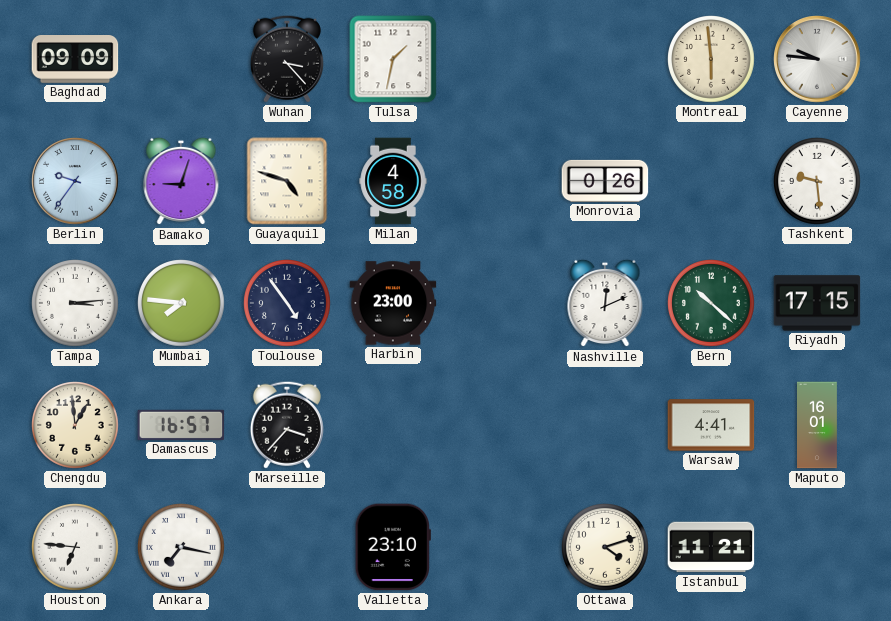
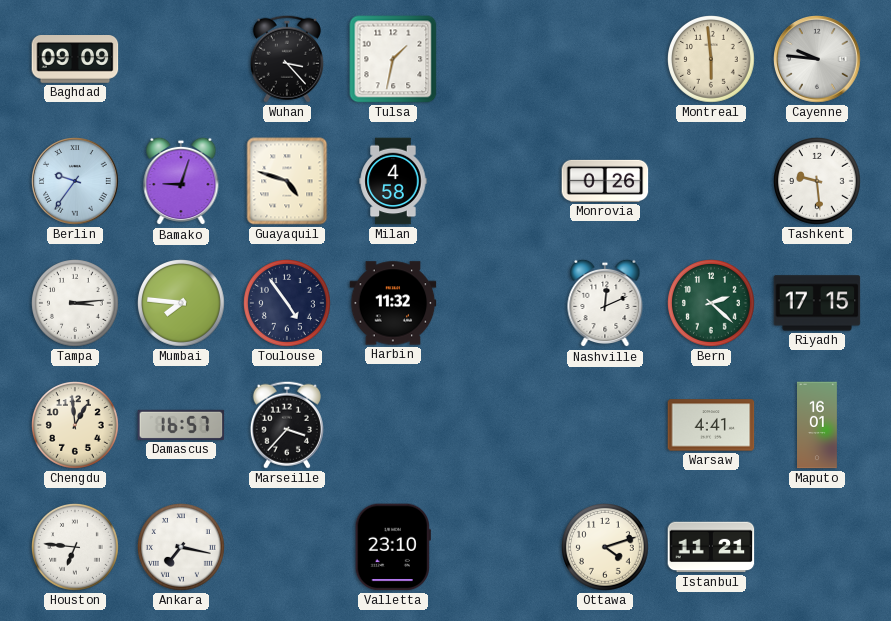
Harbin: 23:00 -> 11:32
Bern: 10:22 -> 2:22
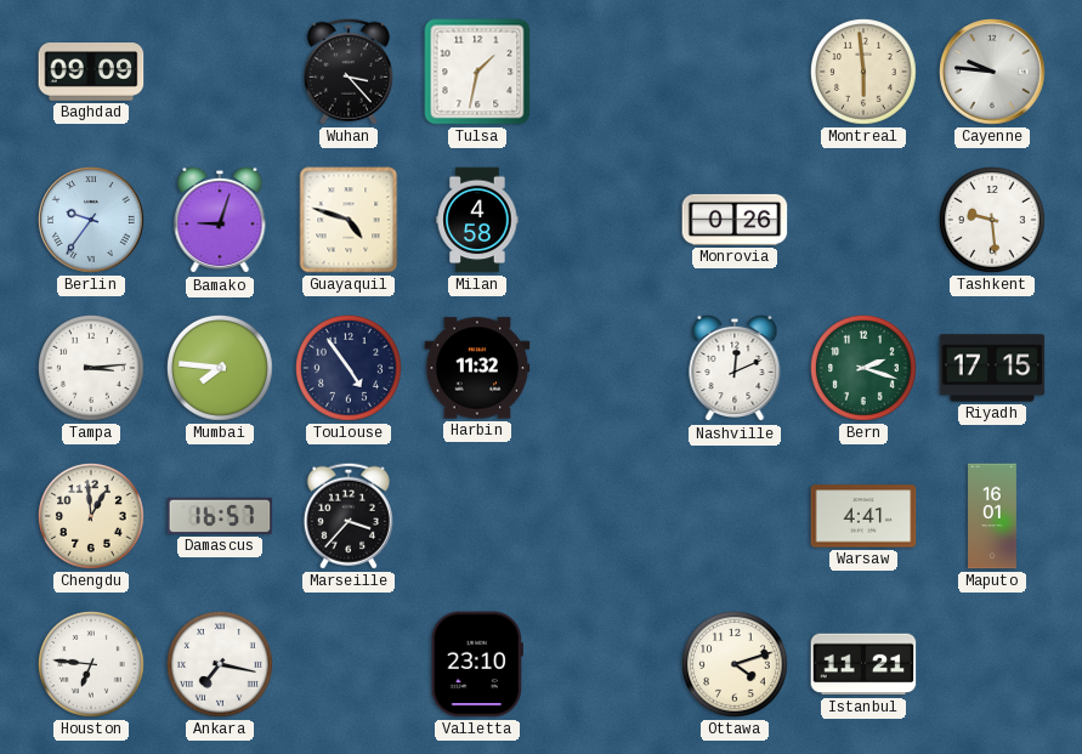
Bern: 2:22 -> 2:18
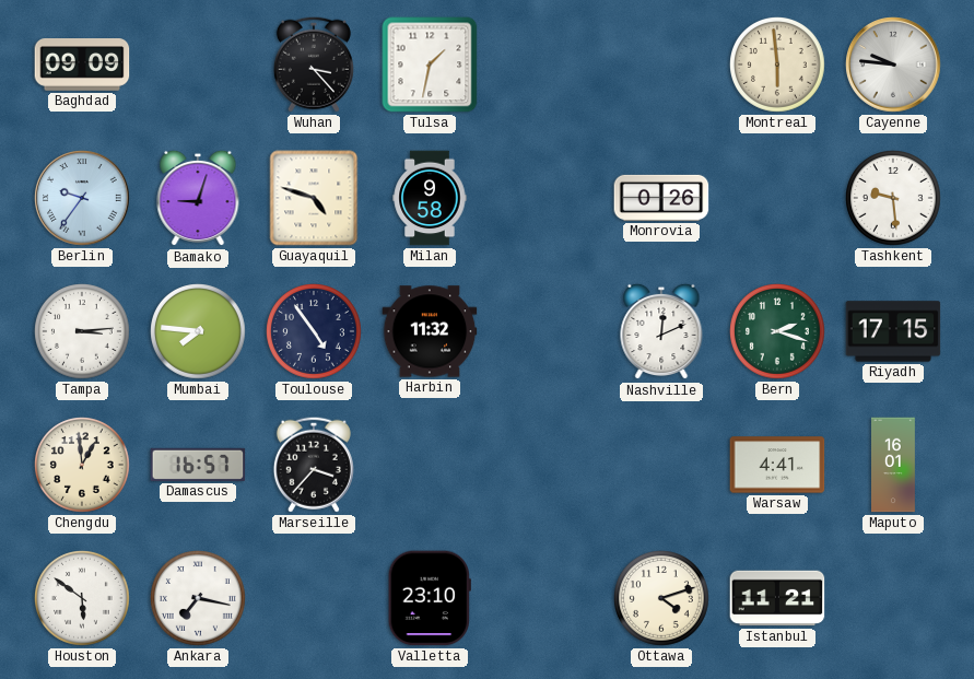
Milan: 4:58 -> 9:58
Houston: 6:46 -> 5:51
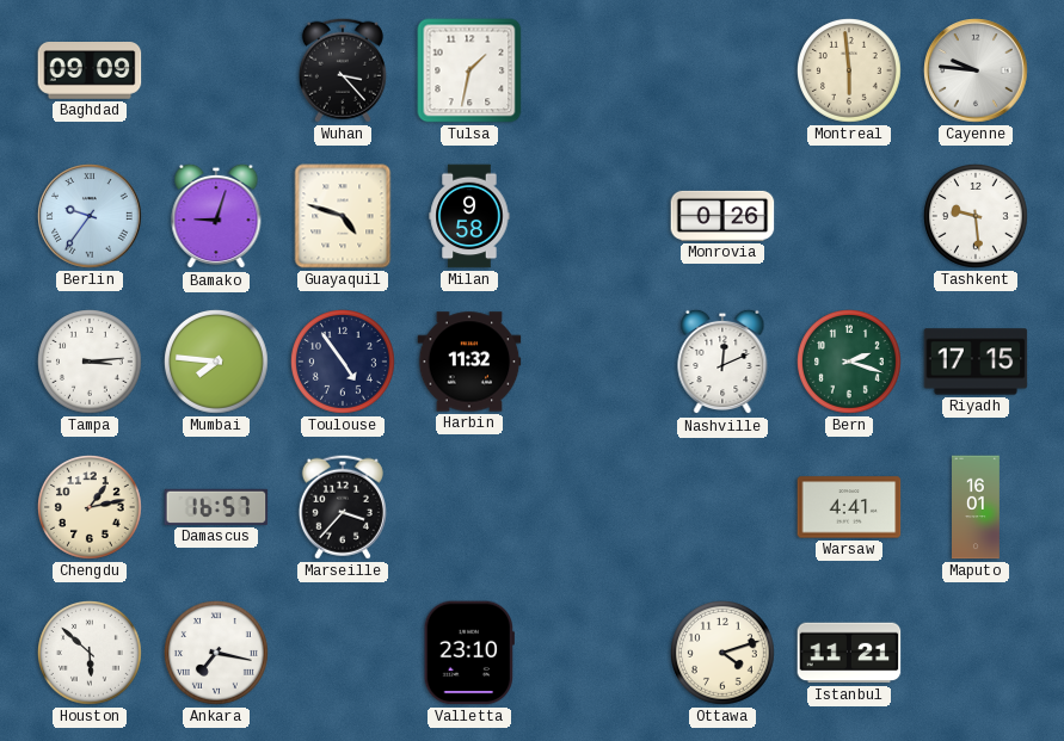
Chengdu: 12:59 -> 1:13
Houston: 5:51 -> 5:52
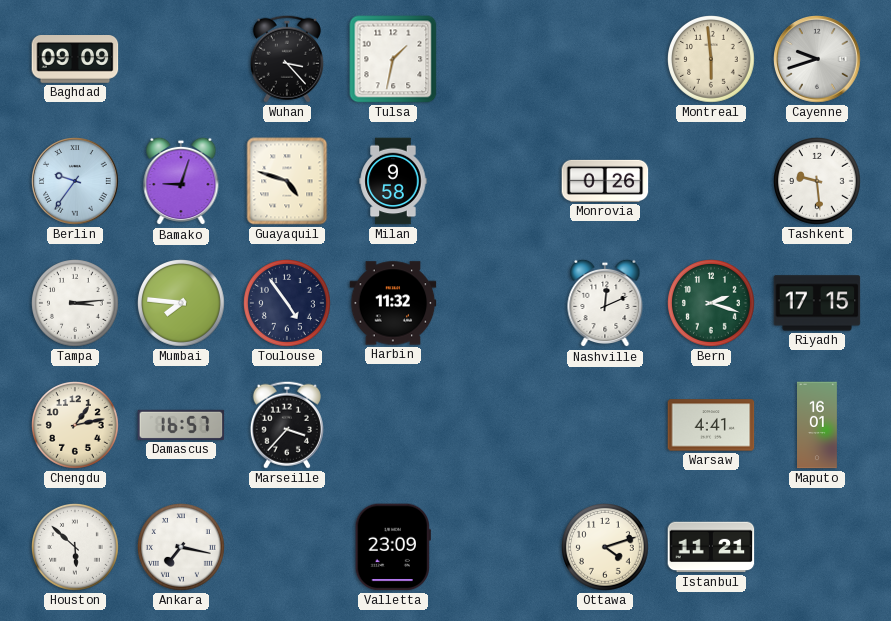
Cayenne: 9:46 -> 9:42
Valletta: 23:10 -> 23:09
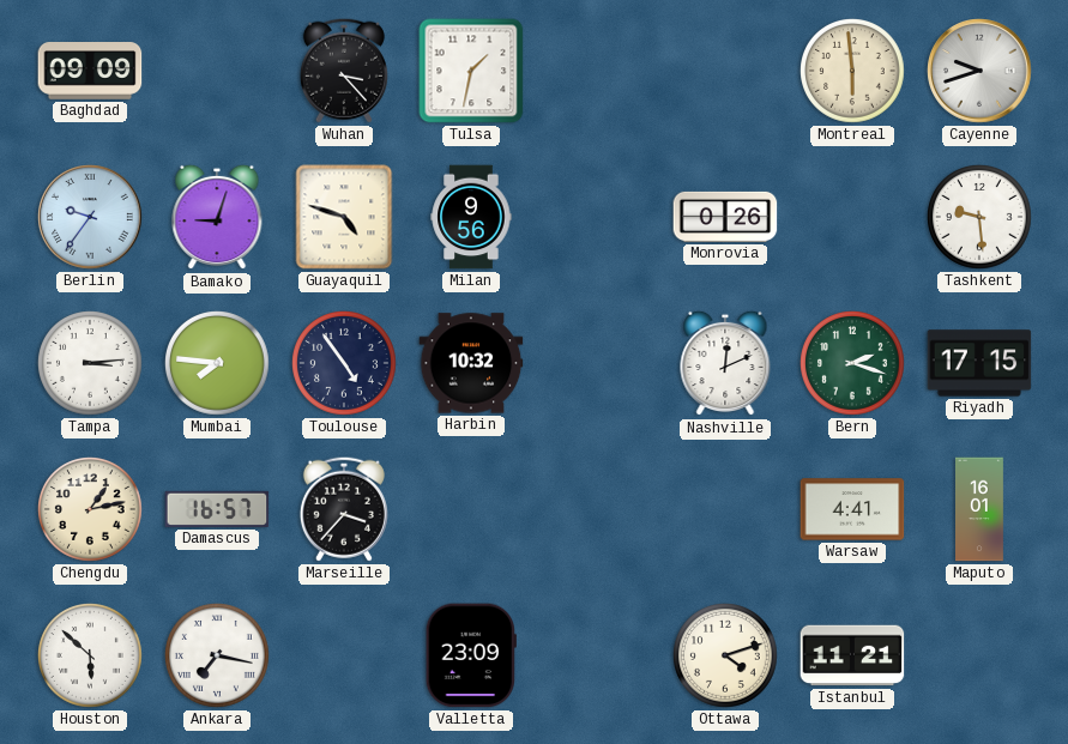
Milan: 9:58 -> 9:56
Harbin: 11:32 -> 10:32
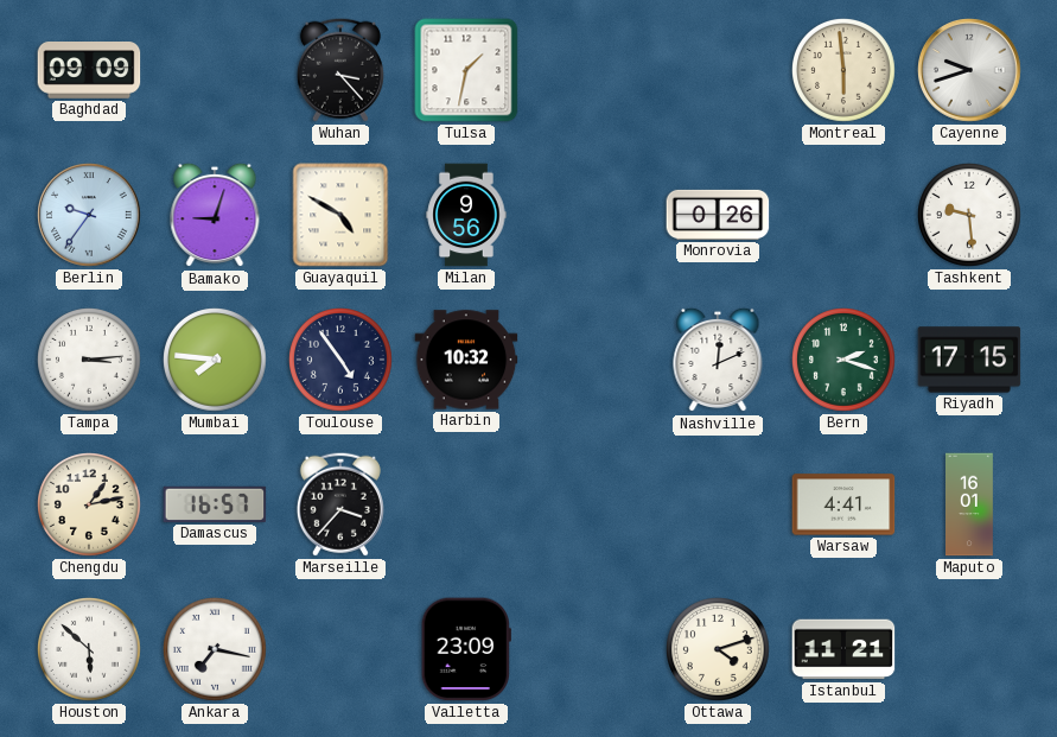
Guayaquil: 4:48 -> 4:50
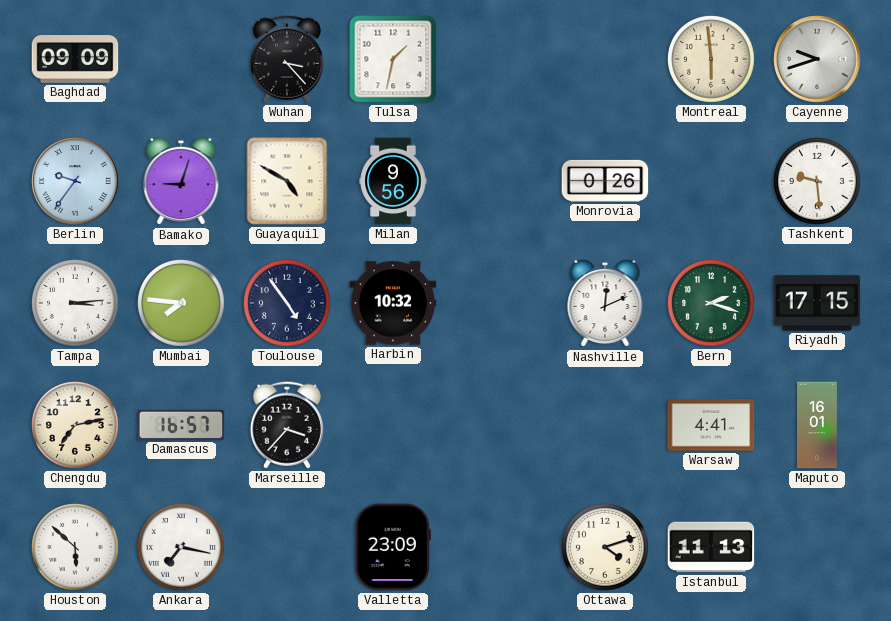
Chengdu: 1:13 -> 7:13
Istanbul: 11:21 -> 11:13
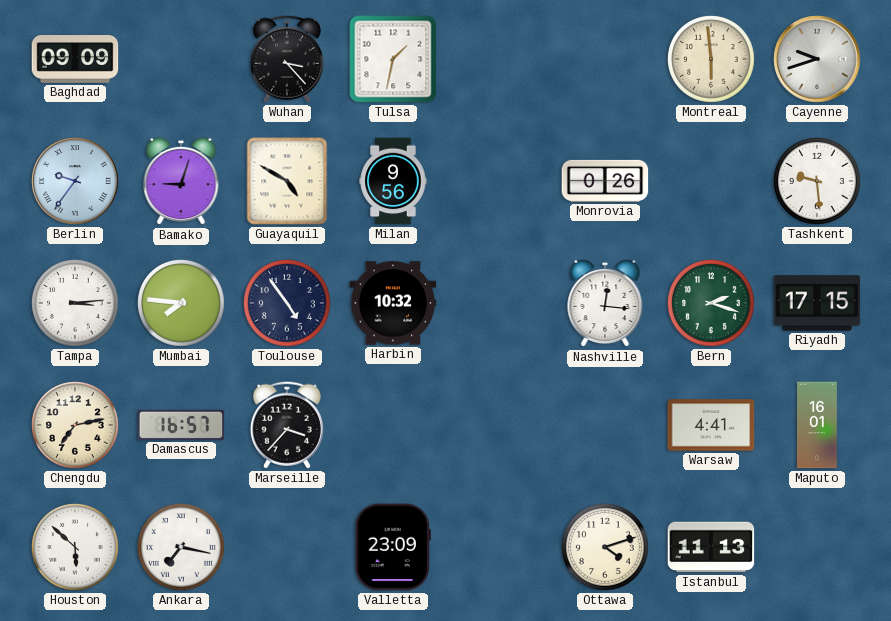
Nashville: 12:11 -> 12:16
